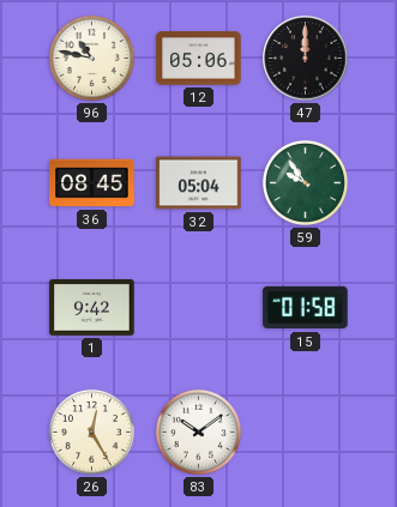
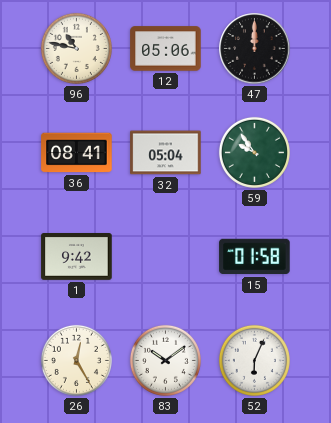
36: 08:45 -> 08:41
52: none -> 6:04
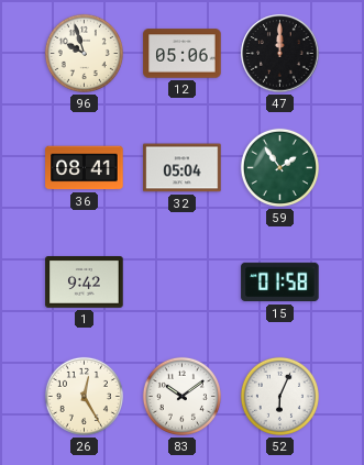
96: 10:47 -> 9:57
59: 9:54 -> 1:54
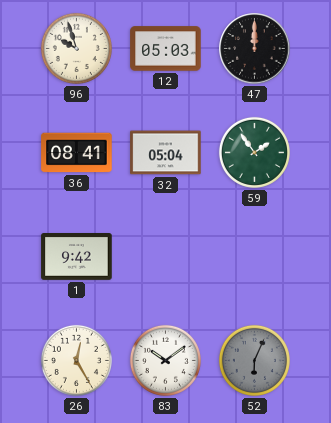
12: 05:06 -> 05:03
15: 01:58 -> none
52 dial: white -> grey
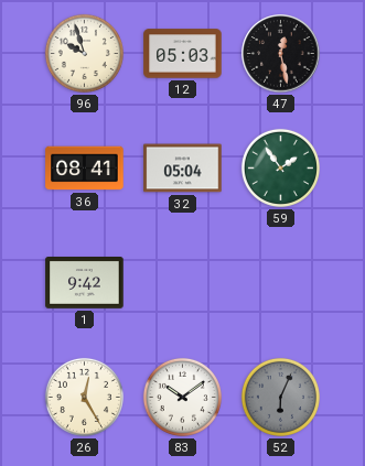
47: 12:00 -> 12:28
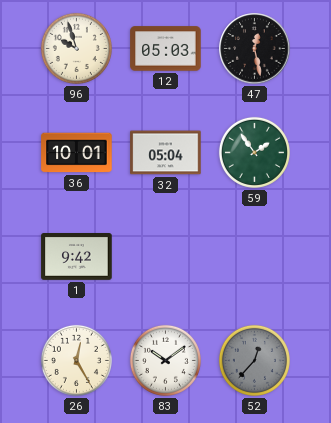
36: 08:41 -> 10:01
52: 6:04 -> 12:37
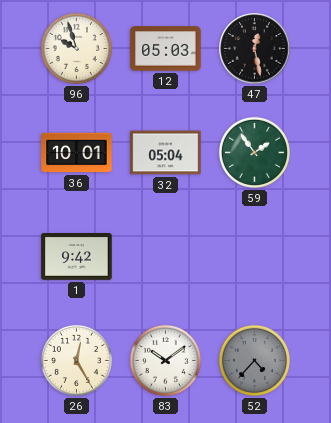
52: 12:37 -> 4:37
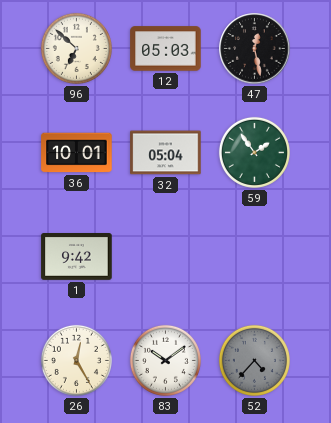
96: 9:57 -> 6:52
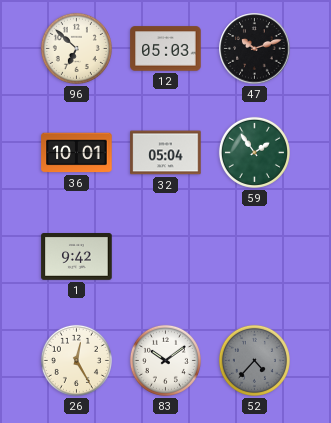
47: 12:28 -> 10:12
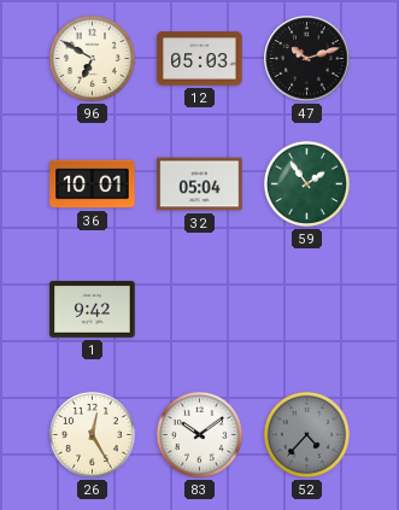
96: 6:52 -> 6:50
